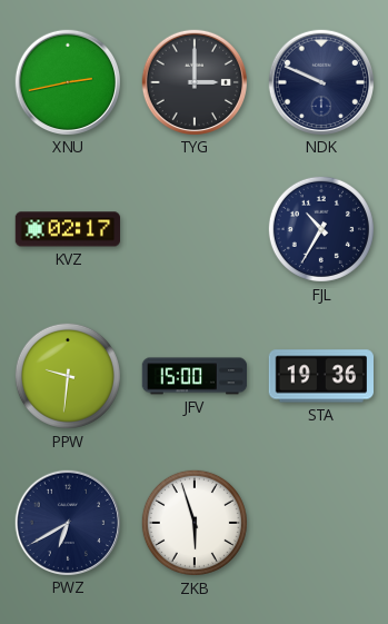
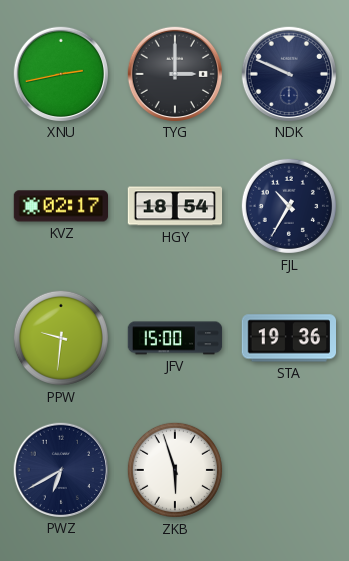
HGY: none -> 18:54
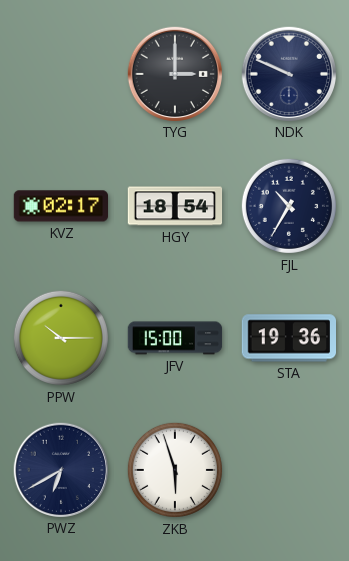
XNU: 2:43 -> none
PPW: 9:31 -> 10:15
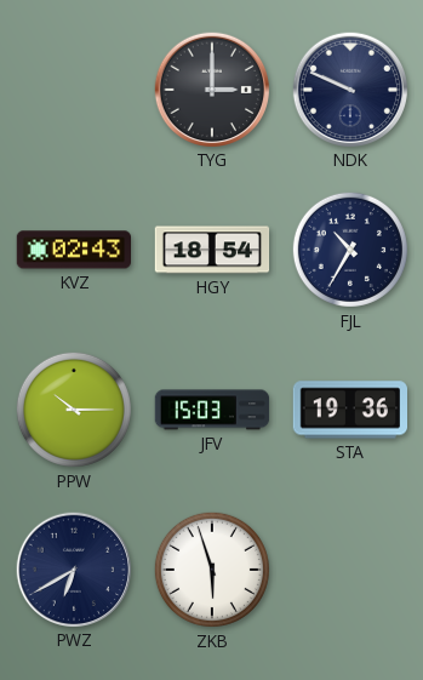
KVZ: 02:17 -> 02:43
JFV: 15:00 -> 15:03
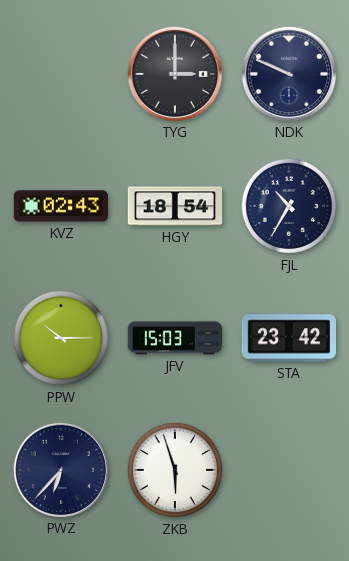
STA: 19:36 -> 23:42
PWZ: 6:40 -> 6:37
